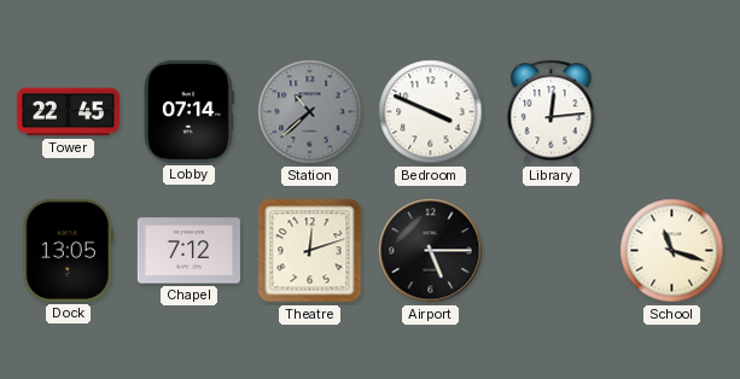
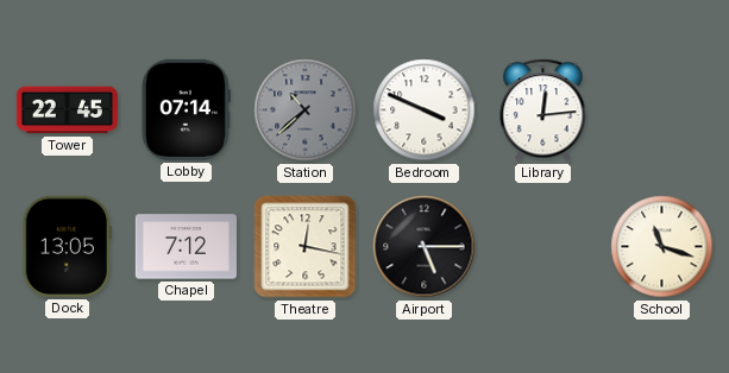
Theatre: 12:12 -> 12:17
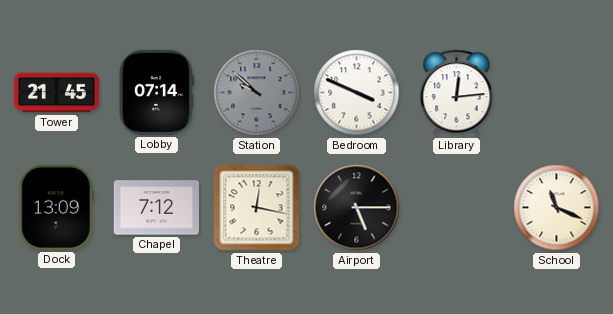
Tower: 22:45 -> 21:45
Station: 10:38 -> 9:52
Dock: 13:05 -> 13:09
School: 11:18 -> 11:19
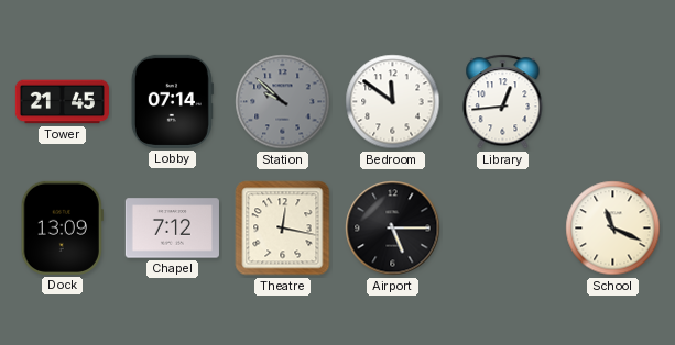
Bedroom: 3:49 -> 11:51
Library: 12:14 -> 12:44
